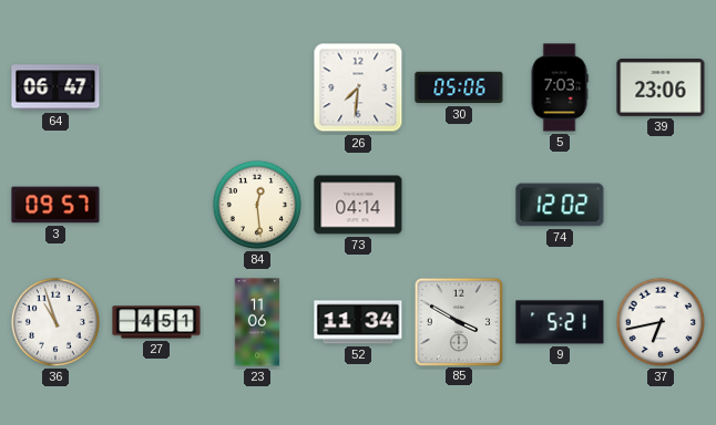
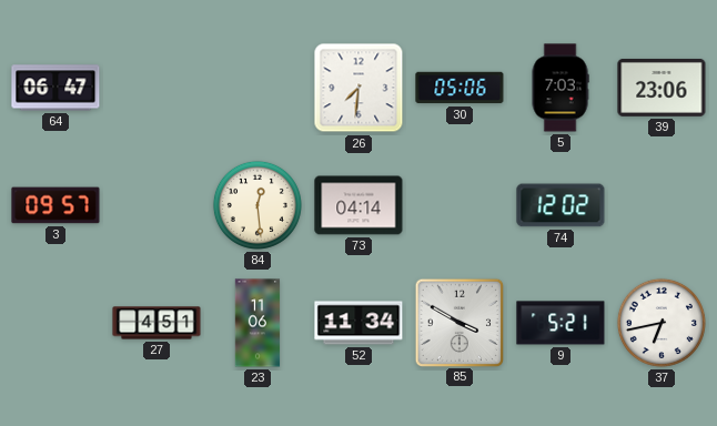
36: 10:57 -> none
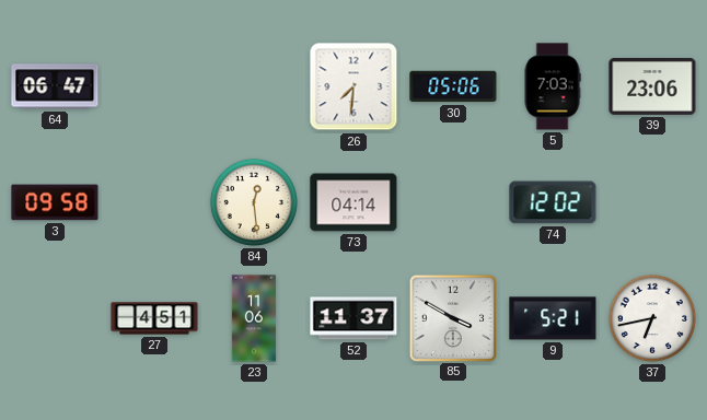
3: 09:57 -> 09:58
52: 11:34 -> 11:37
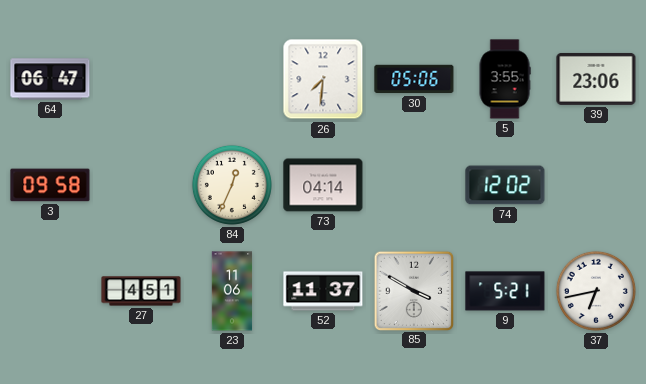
5: 7:03 -> 3:55
84: 12:29 -> 12:34
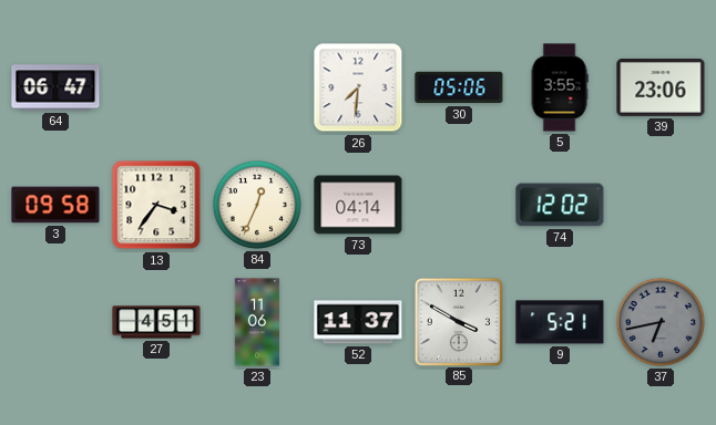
13: none -> 3:36
37 dial: white -> grey
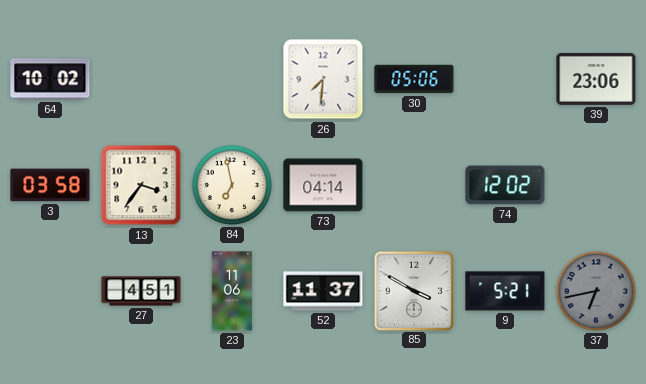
64: 06:47 -> 10:02
5: 3:55 -> none
3: 09:58 -> 03:58
84: 12:34 -> 6:58
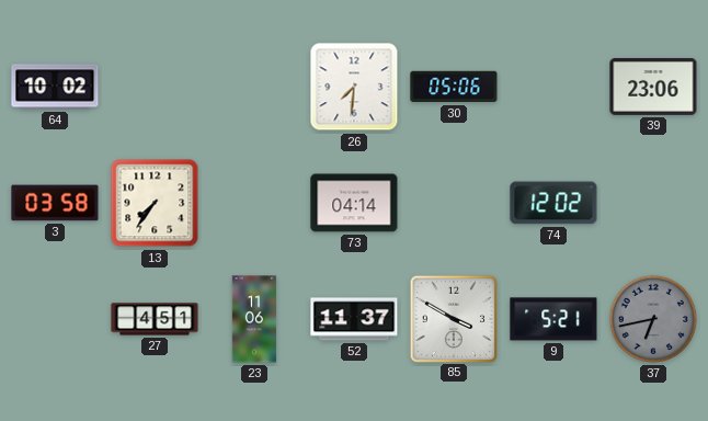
13: 3:36 -> 7:36
84: 6:58 -> none
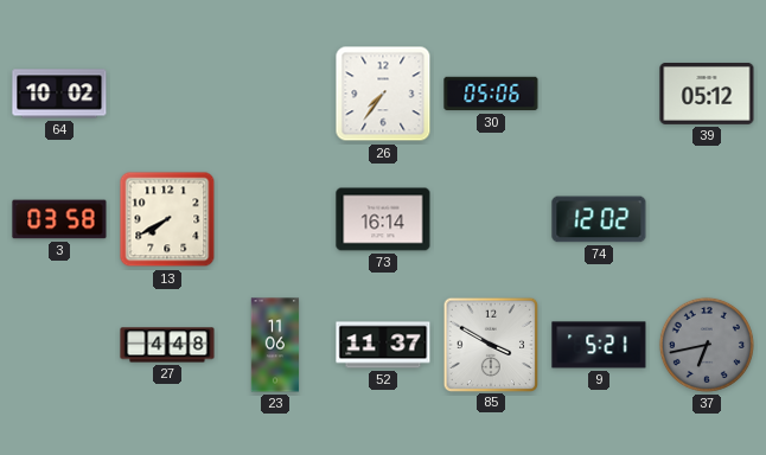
26: 7:31 -> 7:36
39: 23:06 -> 05:12
13: 7:36 -> 7:40
73: 04:14 -> 16:14
27: 4:51 -> 4:48
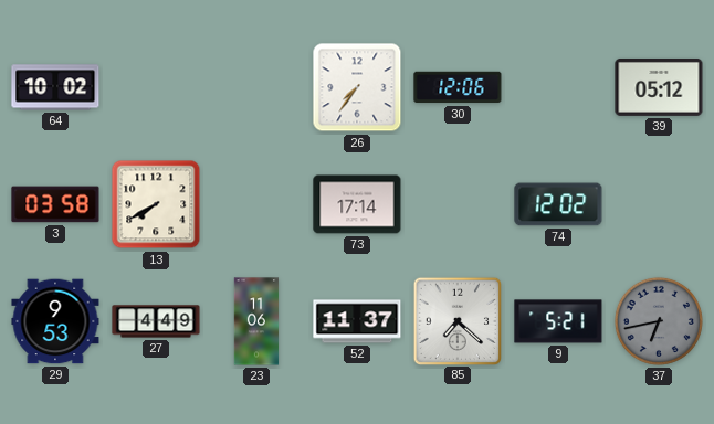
30: 05:06 -> 12:06
73: 16:14 -> 17:14
29: none -> 9:53
27: 4:48 -> 4:49
85: 3:50 -> 7:22
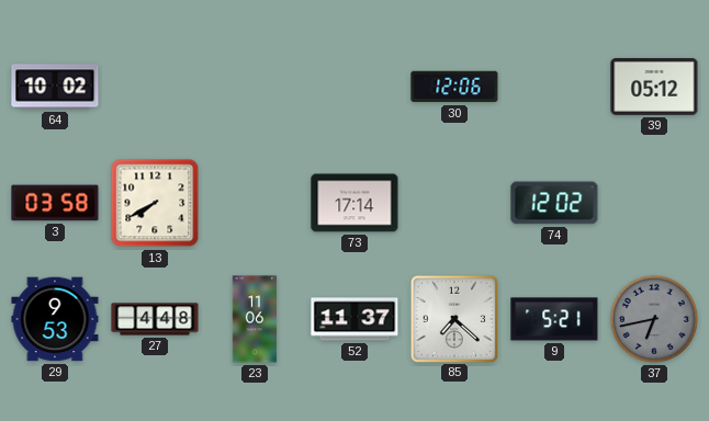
26: 7:36 -> none
27: 4:49 -> 4:48
